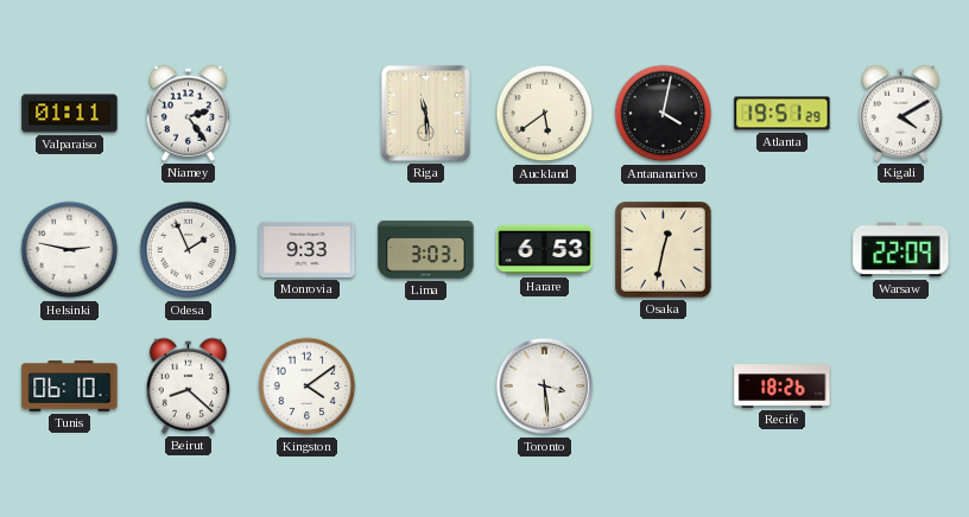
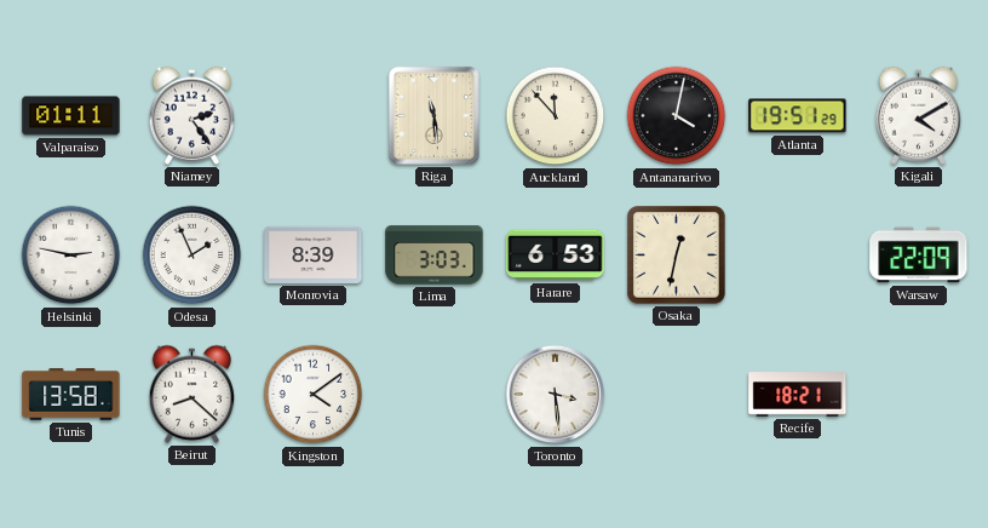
Auckland: 5:39 -> 11:53
Monrovia: 9:33 -> 8:39
Tunis: 06:10 -> 13:58
Recife: 18:26 -> 18:21
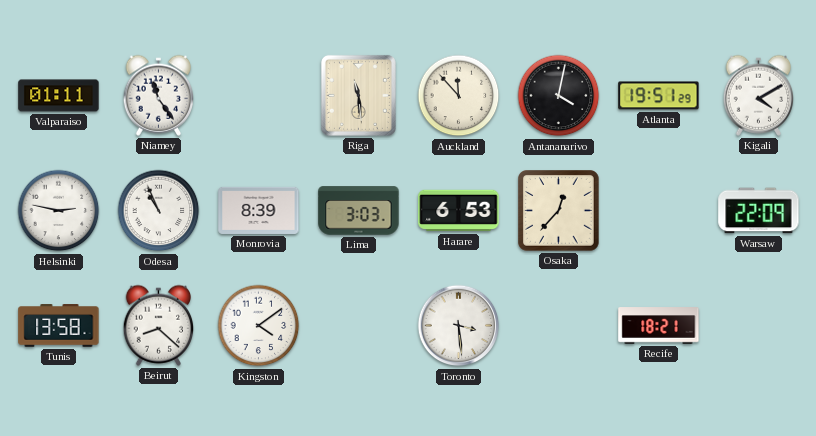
Niamey: 2:24 -> 11:24
Odesa: 1:56 -> 10:56
Osaka: 12:32 -> 12:37
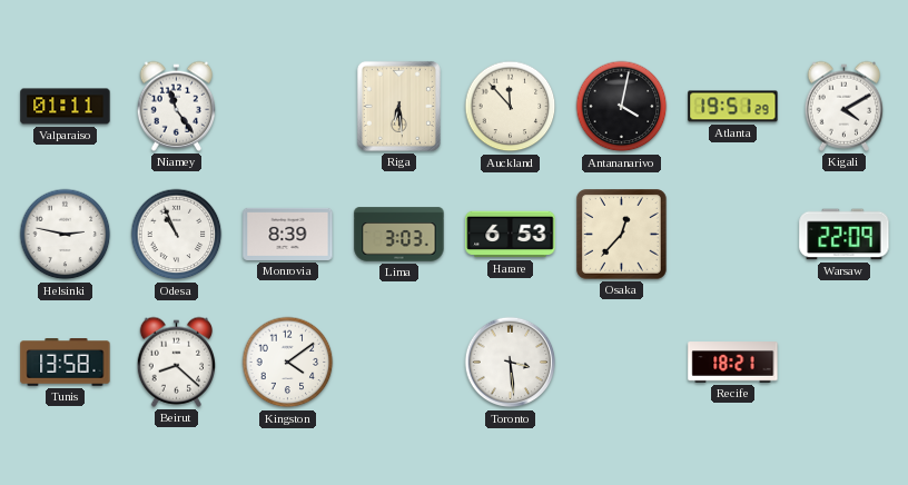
Riga: 11:29 -> 6:29
